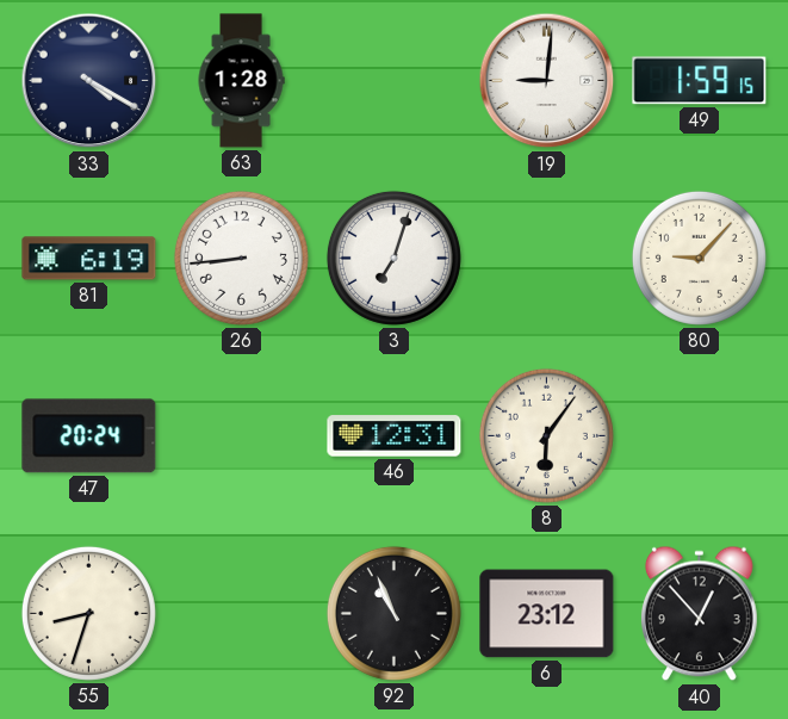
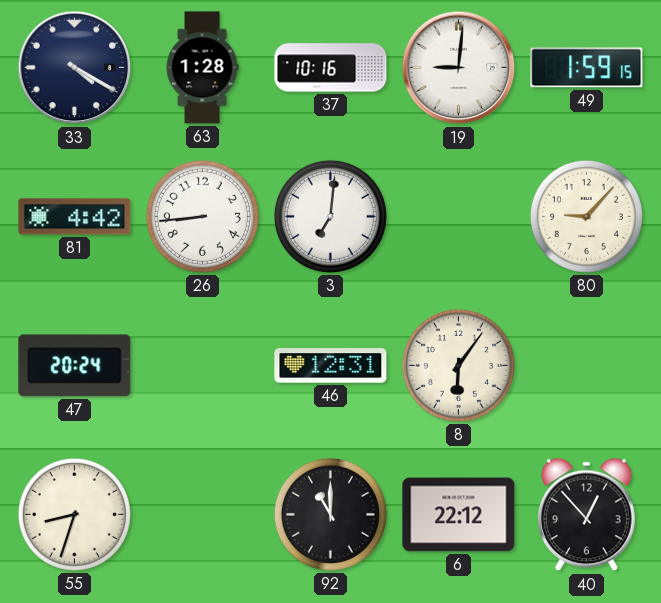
37: none -> 10:16
81: 6:19 -> 4:42
3: 7:03 -> 7:01
92: 10:56 -> 11:00
6: 23:12 -> 22:12
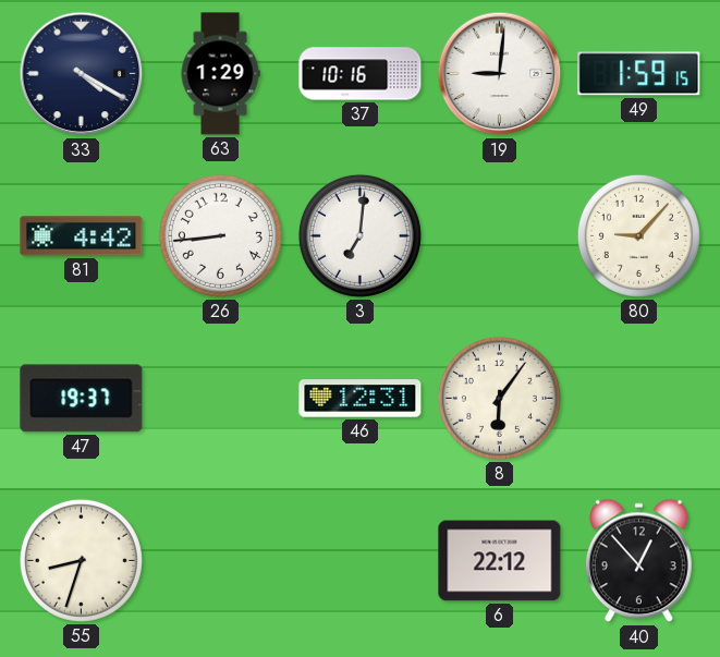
63: 1:28 -> 1:29
47: 20:24 -> 19:37
92: 11:00 -> none
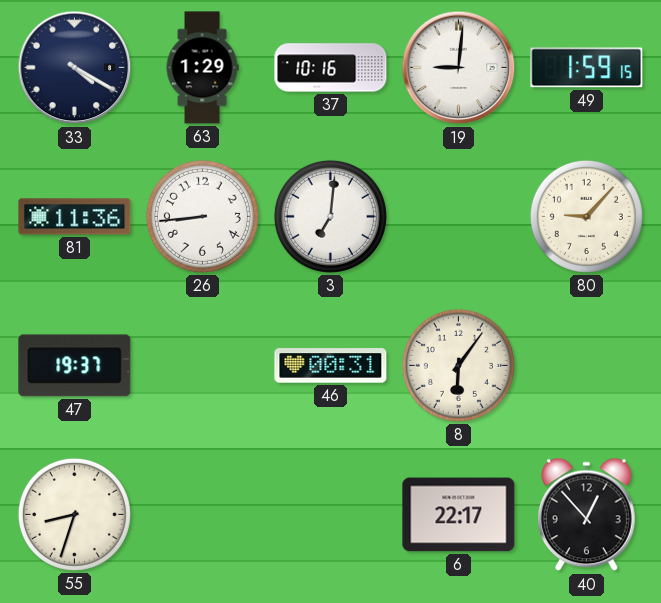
81: 4:42 -> 11:36
46: 12:31 -> 00:31
6: 22:12 -> 22:17
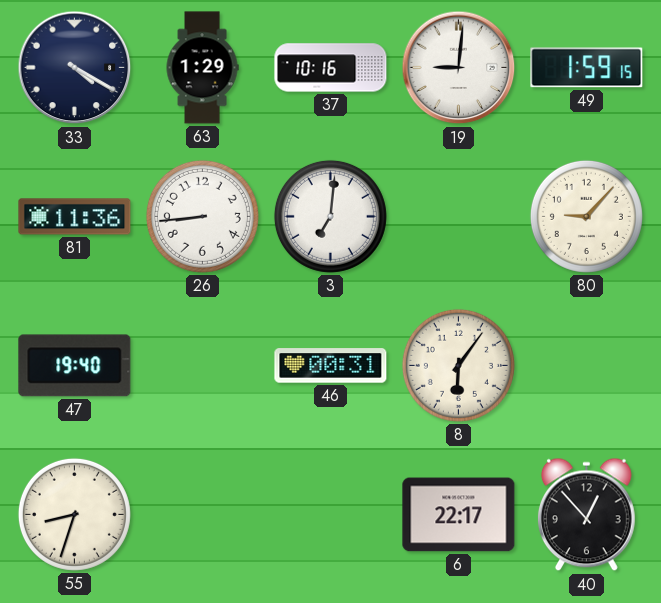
47: 19:37 -> 19:40
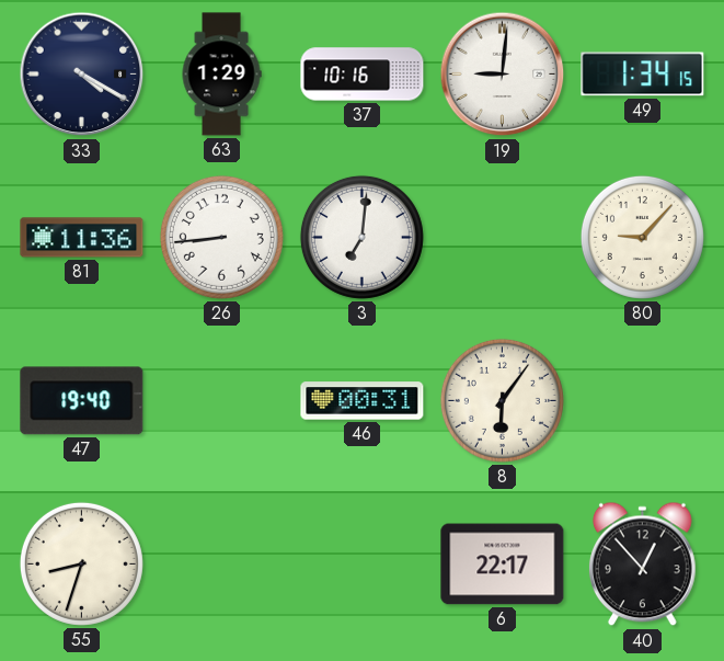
49: 1:59 -> 1:34
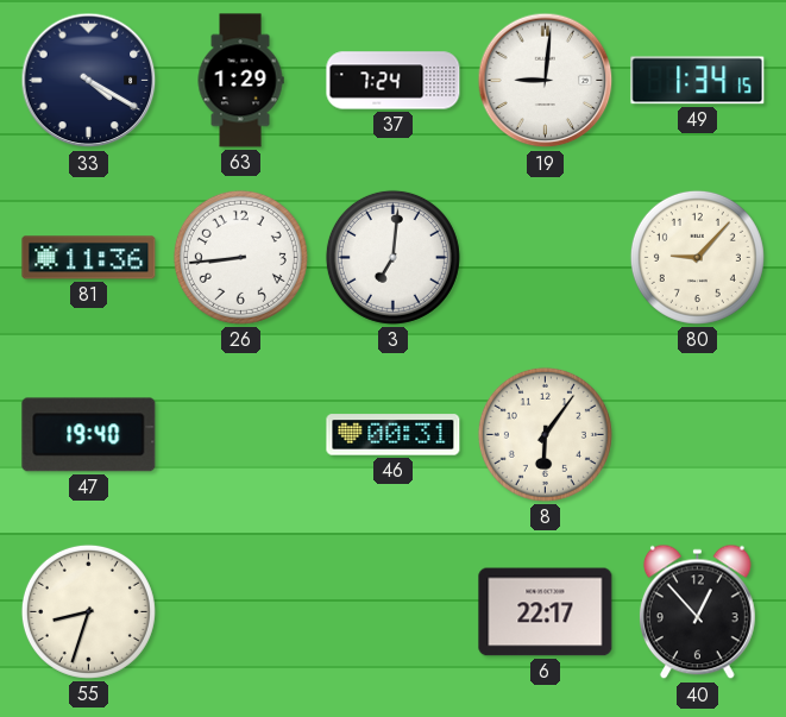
37: 10:16 -> 7:24
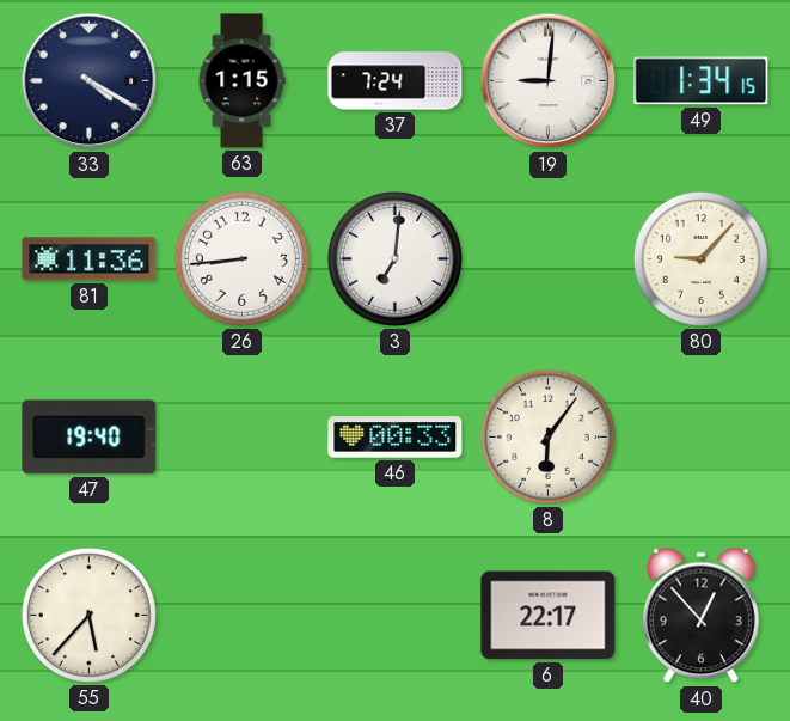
63: 1:29 -> 1:15
46: 00:31 -> 00:33
55: 8:33 -> 5:37
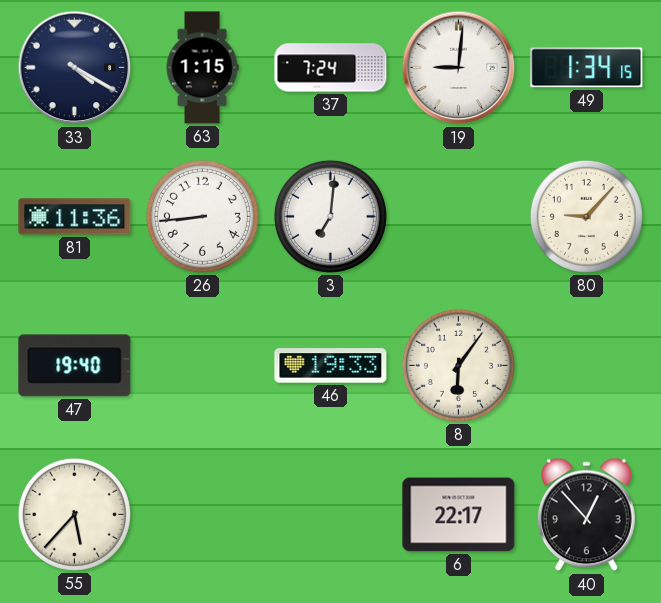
46: 00:33 -> 19:33
